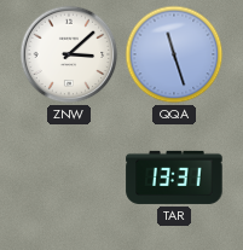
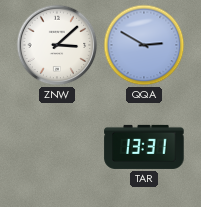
QQA: 11:27 -> 2:50
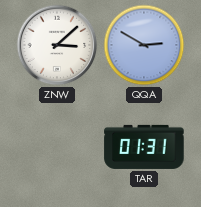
TAR: 13:31 -> 01:31
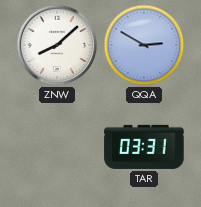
ZNW: 3:08 -> 8:08
TAR: 01:31 -> 03:31
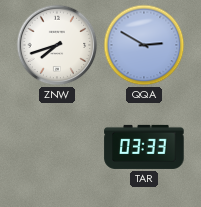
ZNW: 8:08 -> 7:42
TAR: 03:31 -> 03:33
